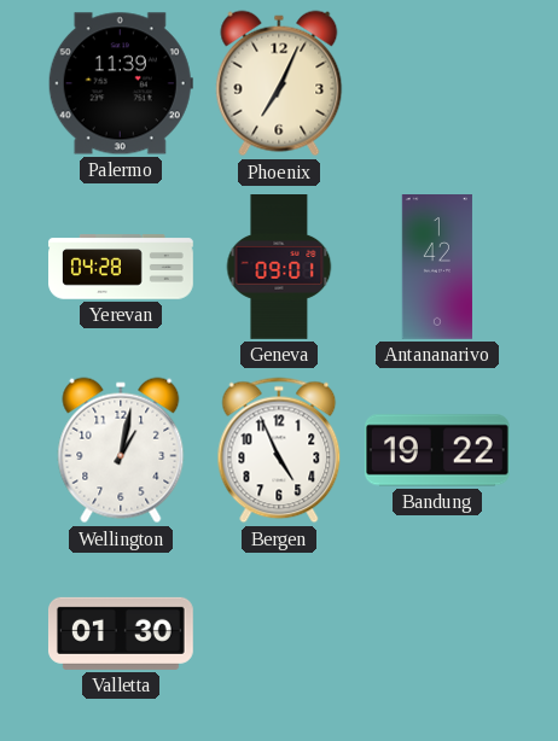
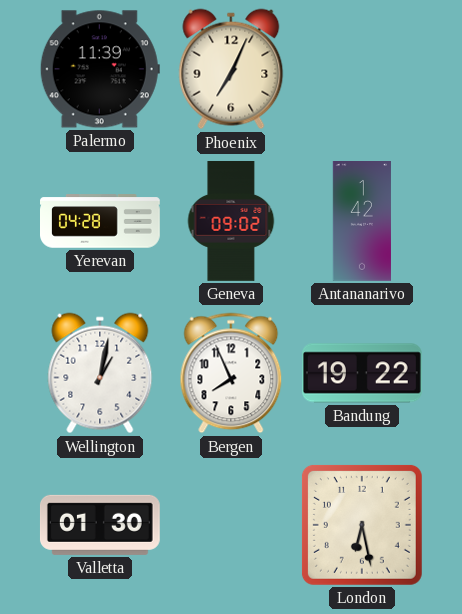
Geneva: 09:01 -> 09:02
Bergen: 4:56 -> 7:56
London: none -> 6:28
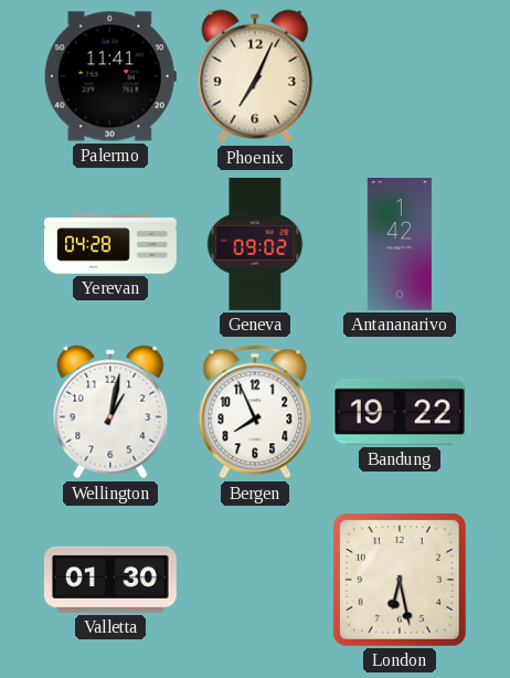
Palermo: 11:39 -> 11:41
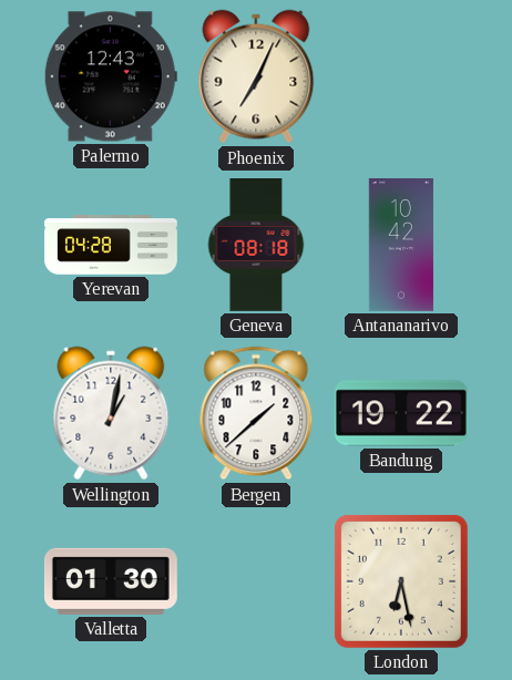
Palermo: 11:41 -> 12:43
Geneva: 09:02 -> 08:18
Antananarivo: 1:42 -> 10:42
Bergen: 7:56 -> 1:38
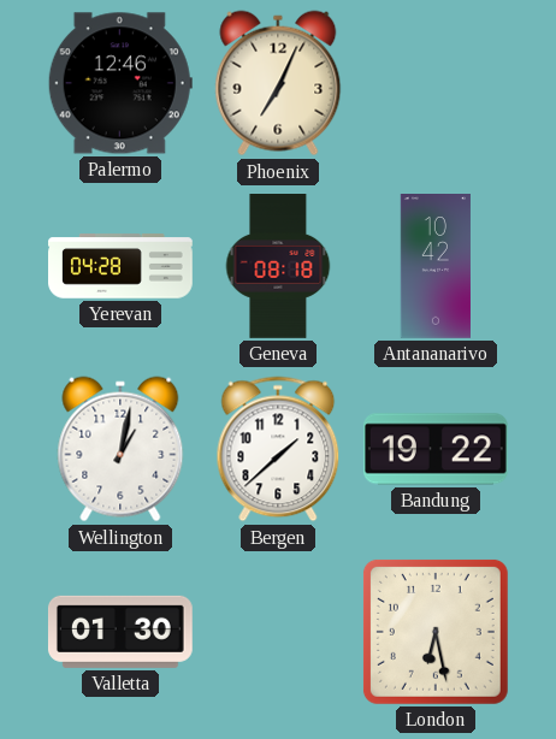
Palermo: 12:43 -> 12:46
